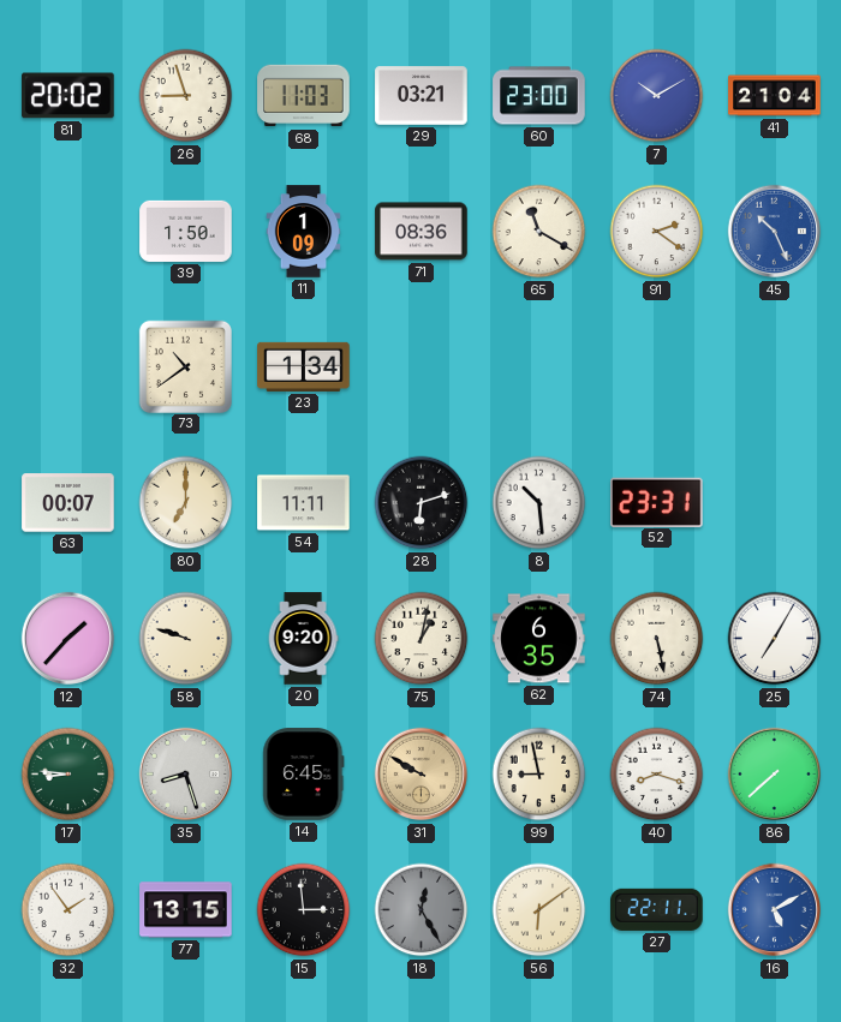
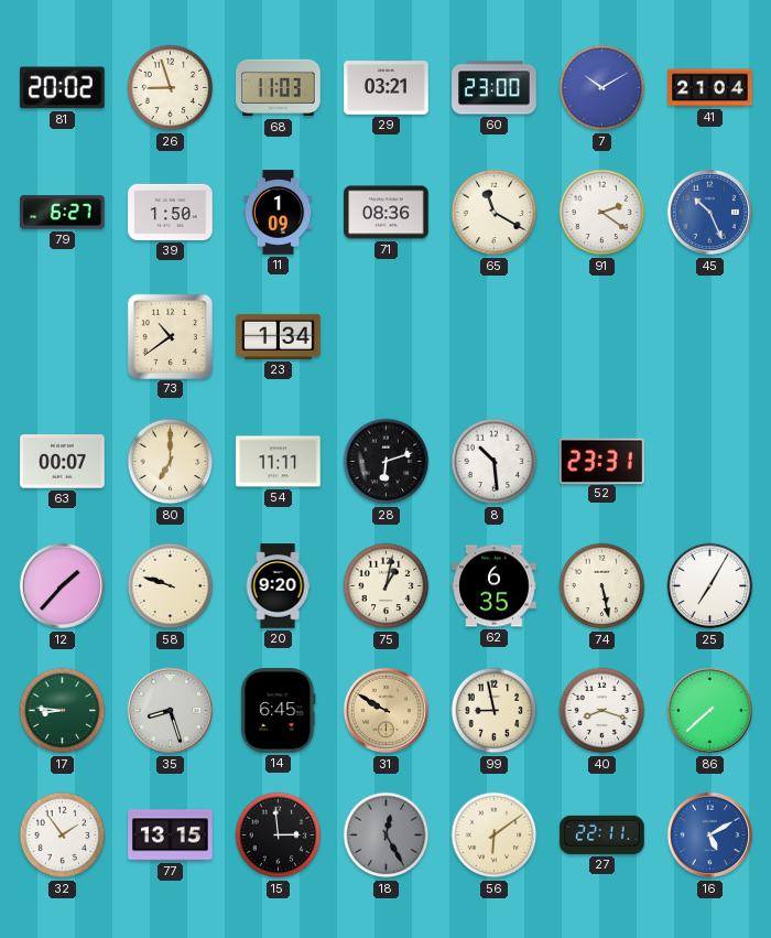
79: none -> 6:27
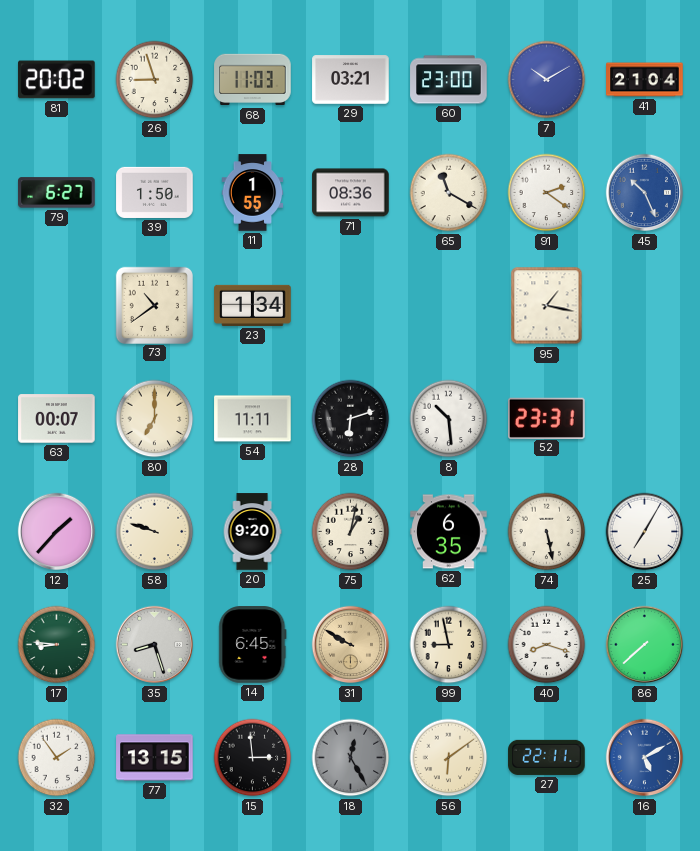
11: 1:09 -> 1:55
95: none -> 1:17
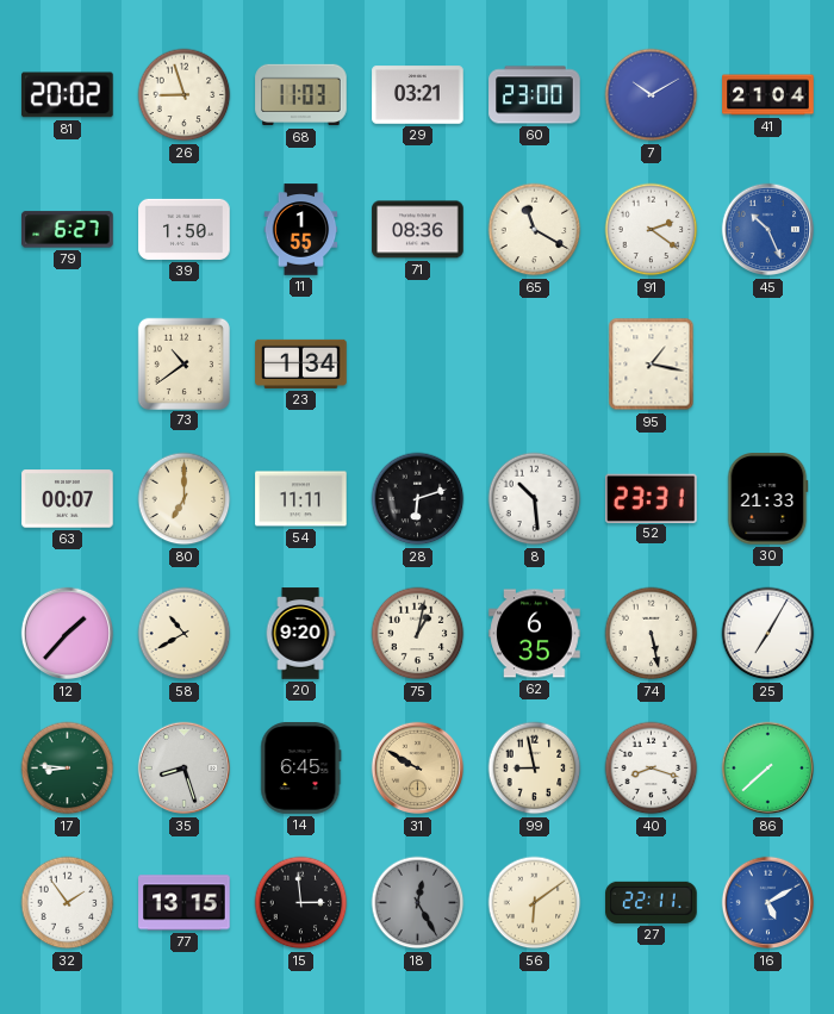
30: none -> 21:33
58: 9:48 -> 10:40
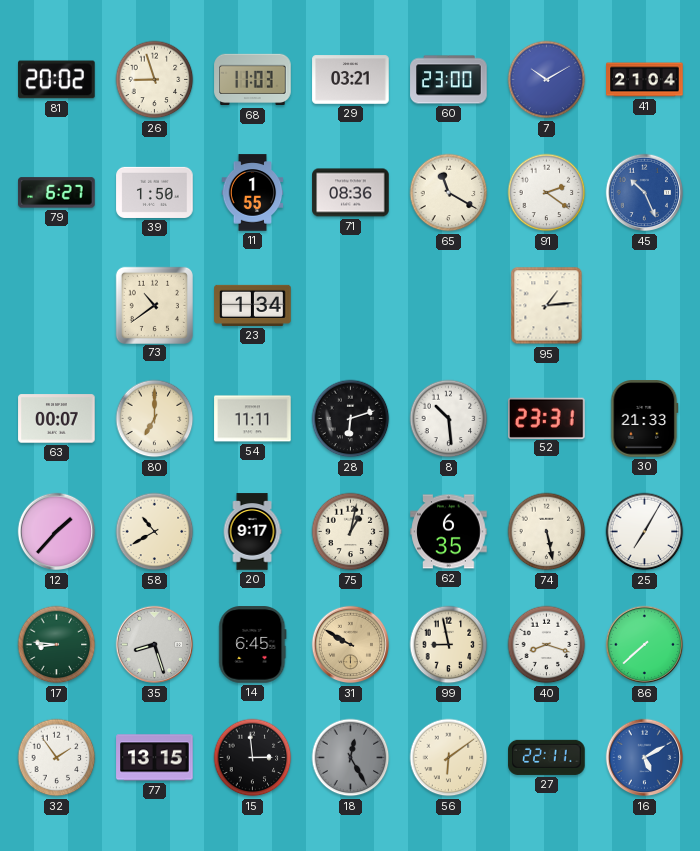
95: 1:17 -> 1:14
20: 9:20 -> 9:17
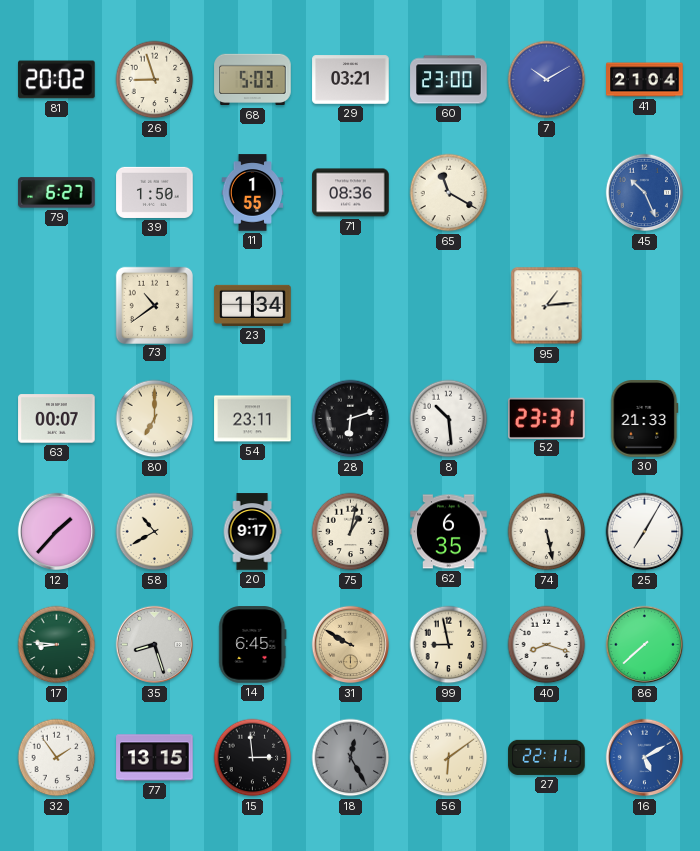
68: 11:03 -> 5:03
91: 2:21 -> none
54: 11:11 -> 23:11
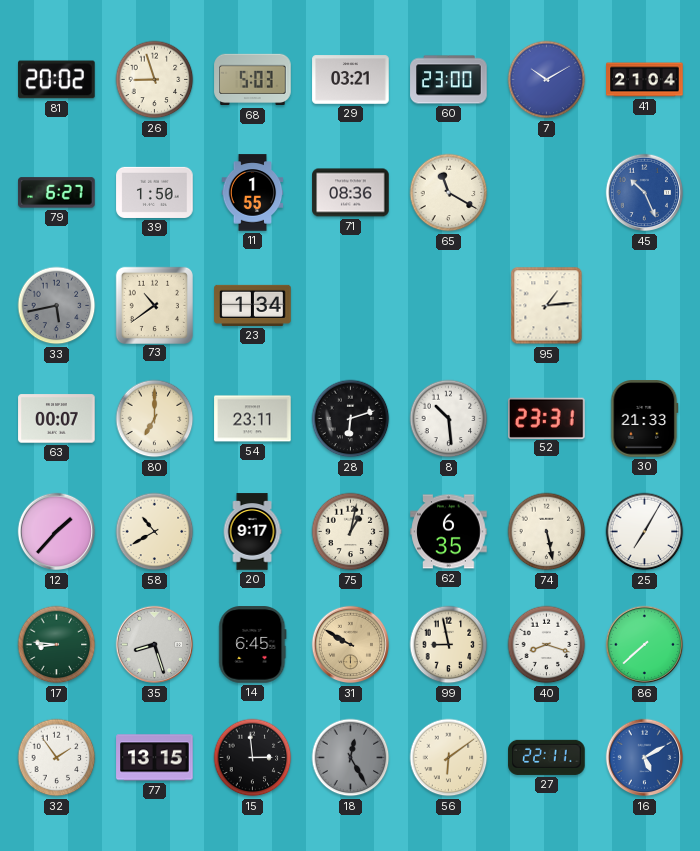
33: none -> 5:43
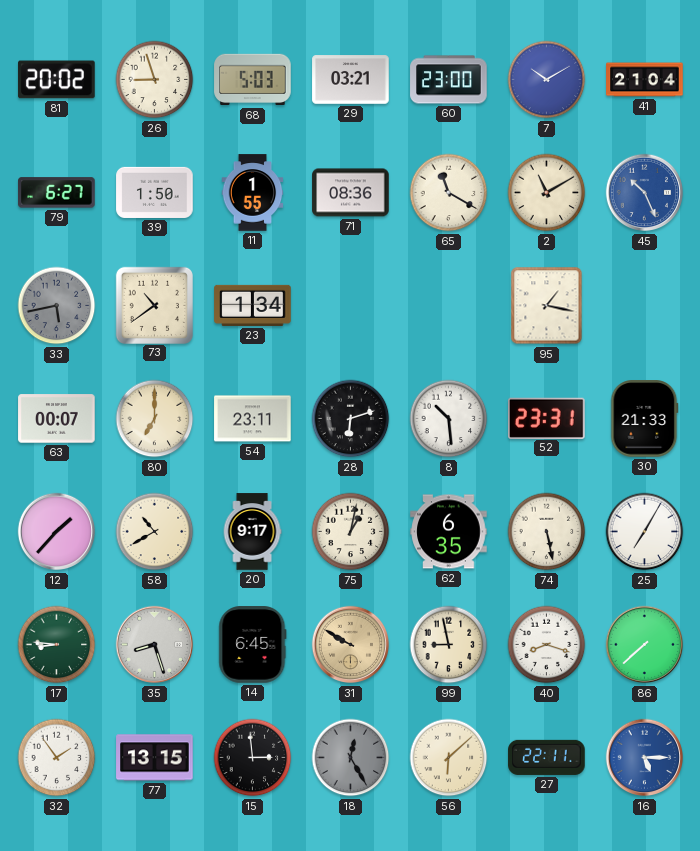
2: none -> 11:10
95: 1:14 -> 1:17
56: 6:09 -> 6:08
16: 5:10 -> 5:15
